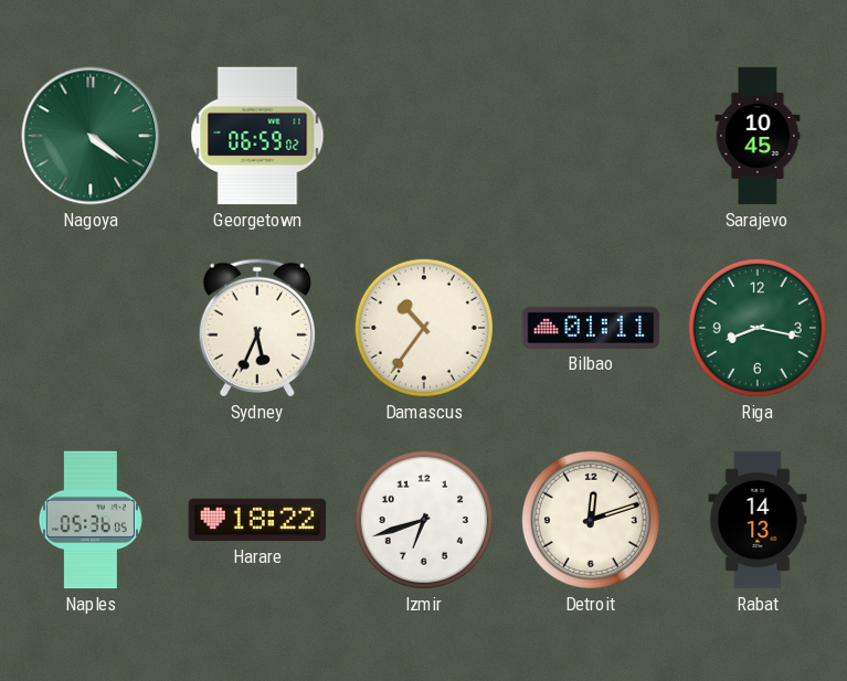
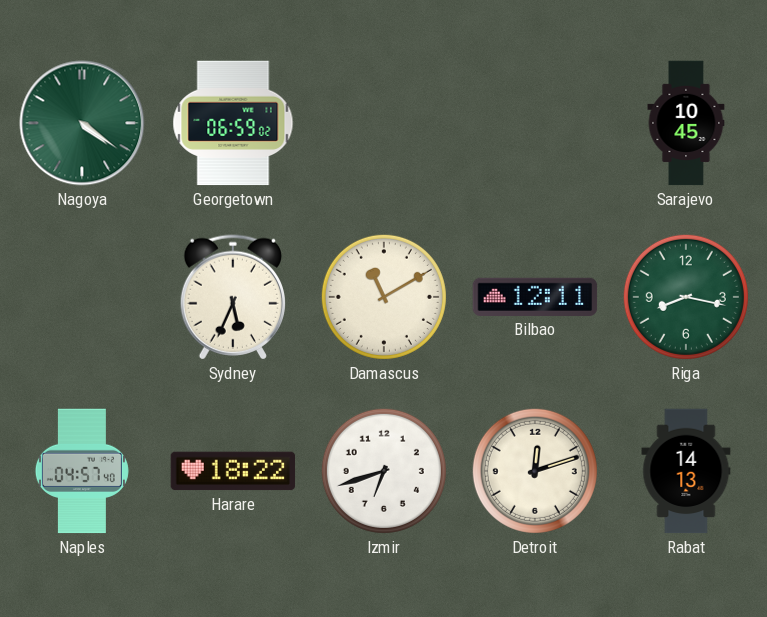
Damascus: 10:36 -> 11:10
Bilbao: 01:11 -> 12:11
Naples: 05:36 -> 04:57
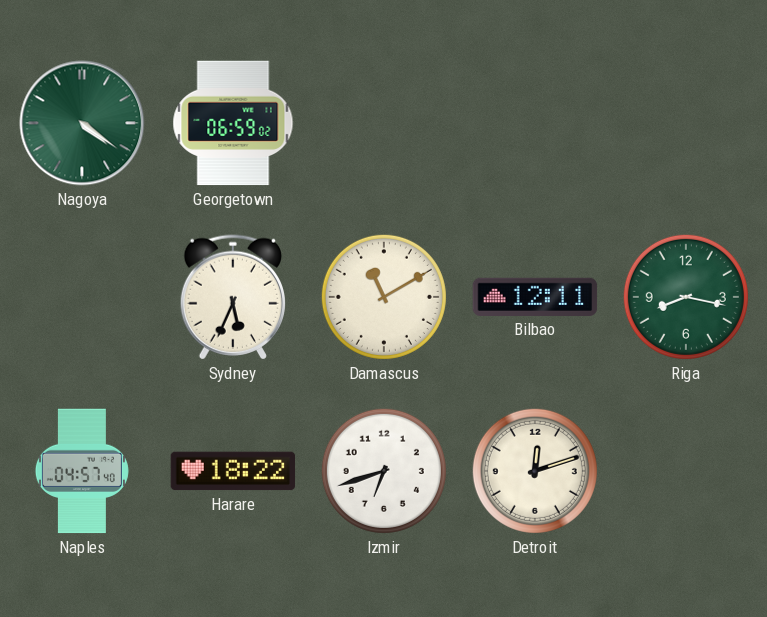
Sarajevo: 10:45 -> none
Rabat: 14:13 -> none
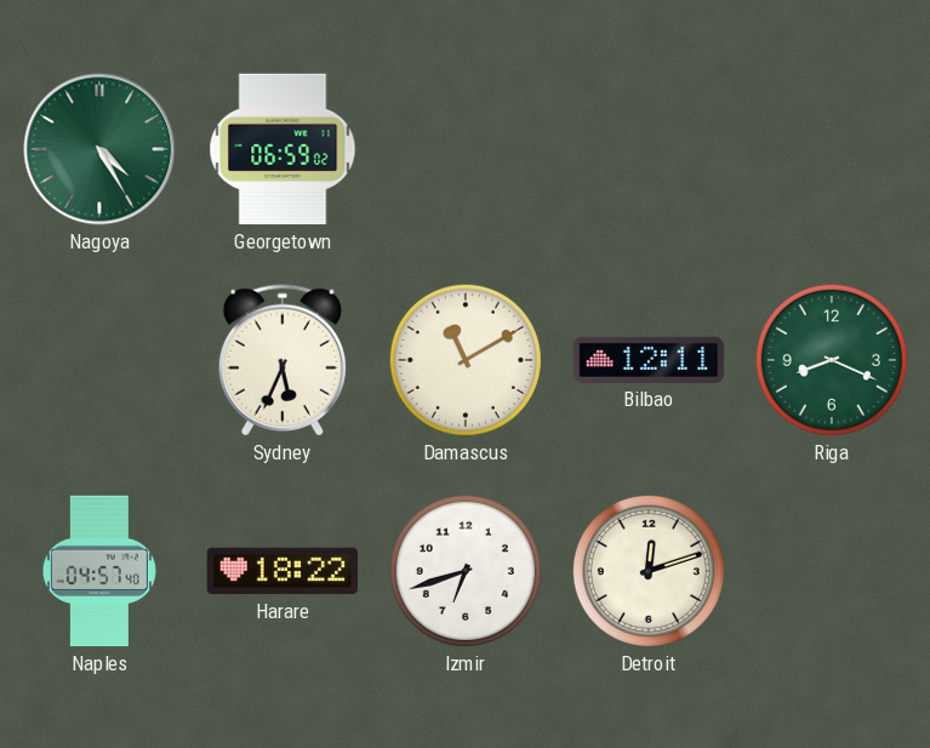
Nagoya: 4:21 -> 4:25
Riga: 8:17 -> 8:19
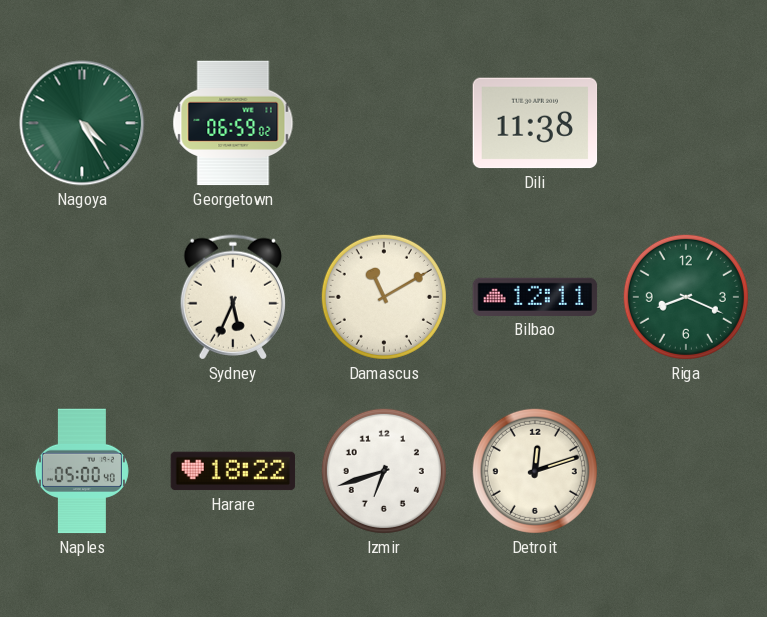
Dili: none -> 11:38
Naples: 04:57 -> 05:00
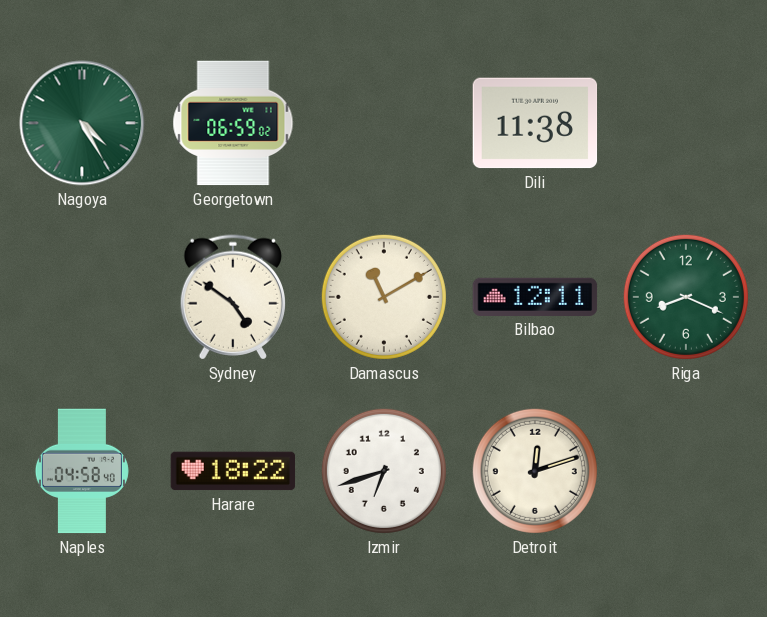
Sydney: 5:34 -> 4:51
Naples: 05:00 -> 04:58
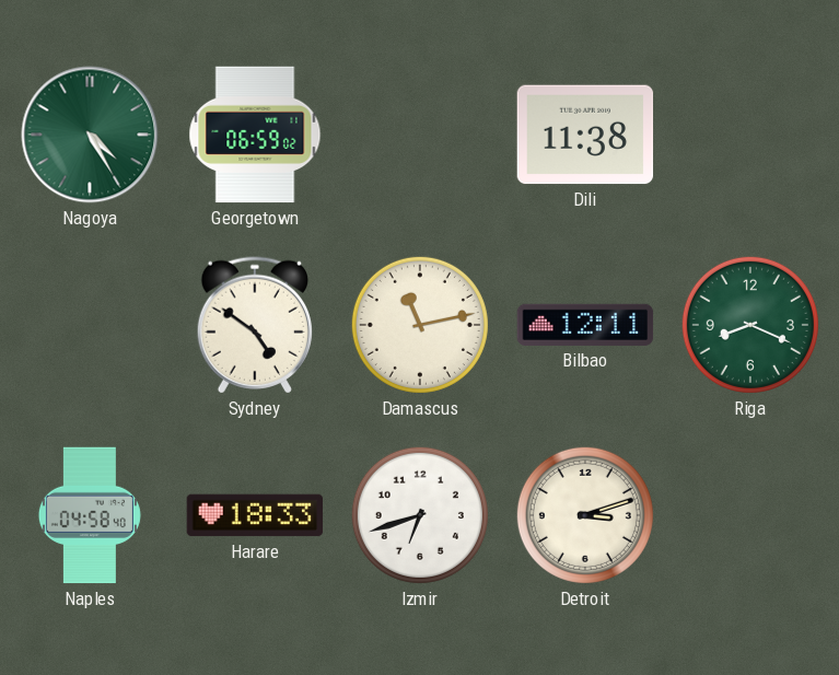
Damascus: 11:10 -> 11:13
Harare: 18:22 -> 18:33
Detroit: 12:12 -> 3:12
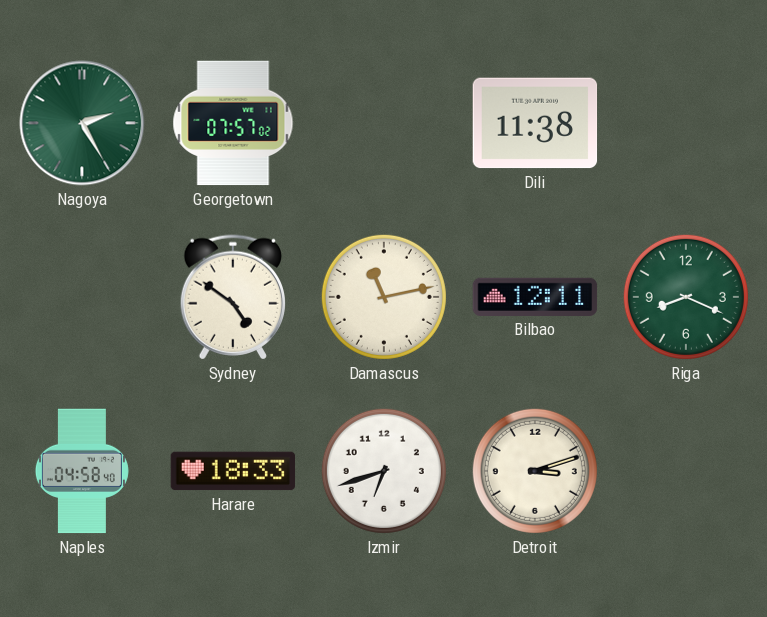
Nagoya: 4:25 -> 2:25
Georgetown: 06:59 -> 07:57
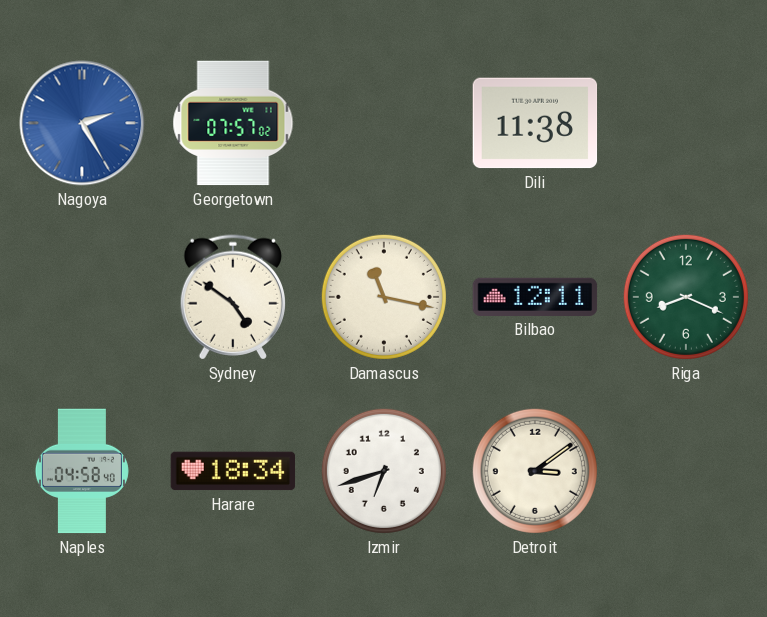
Nagoya dial: green -> blue
Damascus: 11:13 -> 11:17
Harare: 18:33 -> 18:34
Detroit: 3:12 -> 3:09
